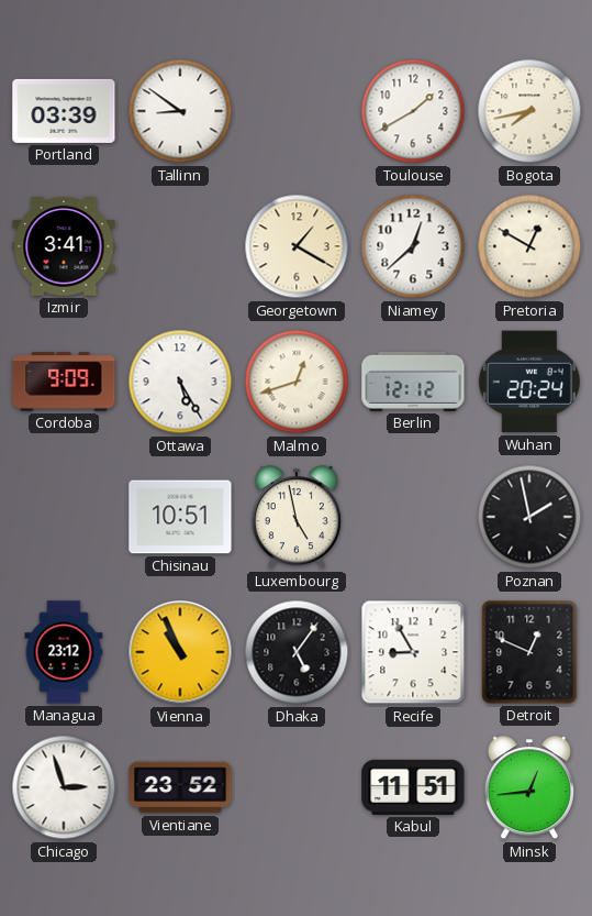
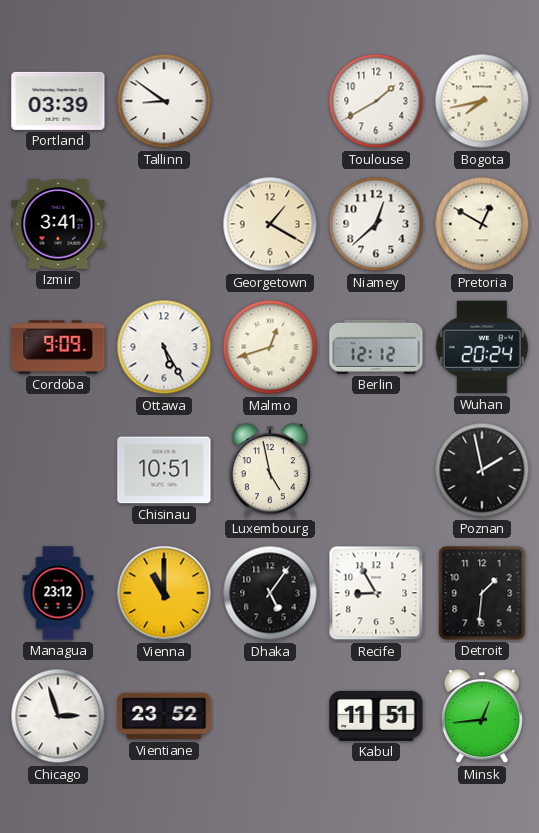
Vienna: 10:56 -> 11:00
Detroit: 12:49 -> 1:31
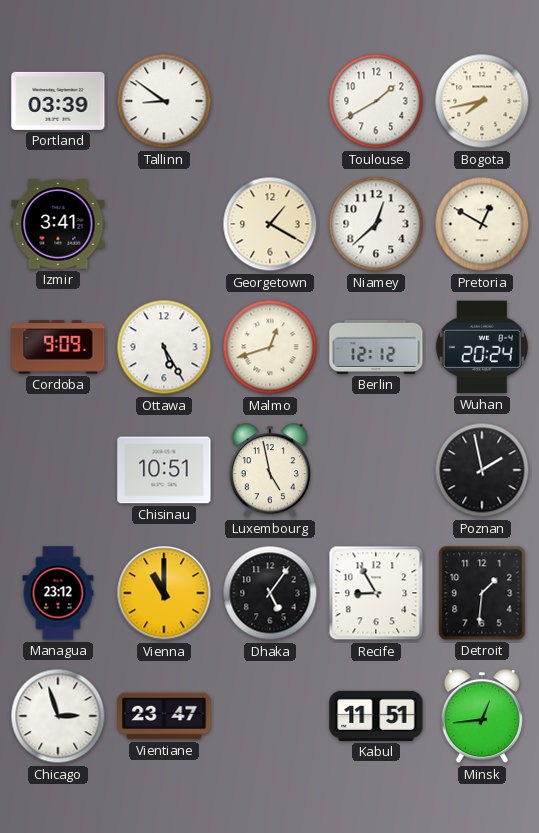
Vientiane: 23:52 -> 23:47
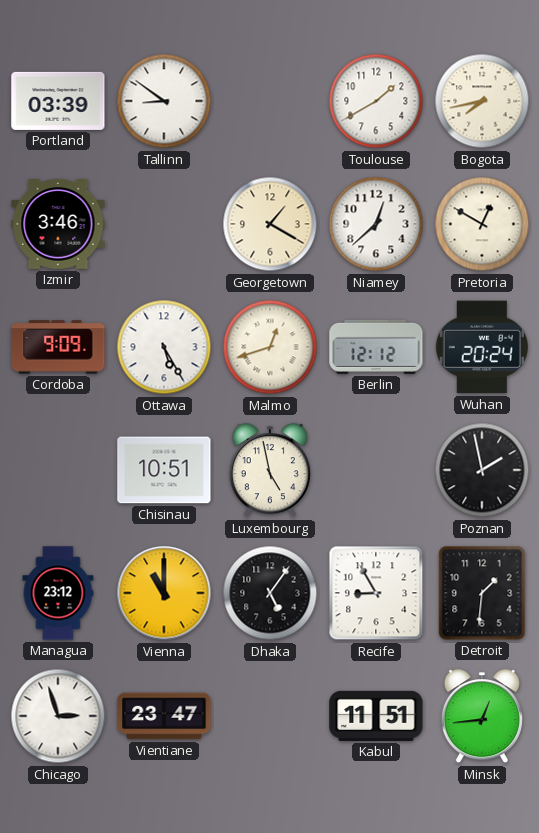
Izmir: 3:41 -> 3:46
